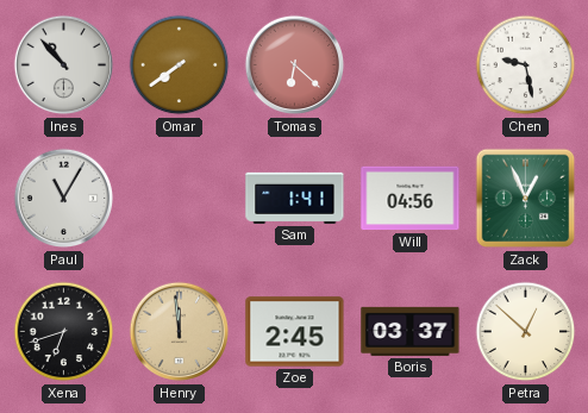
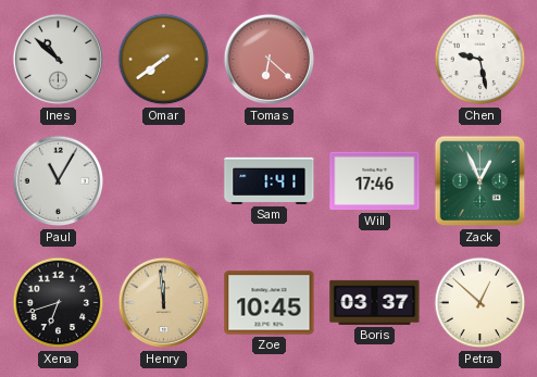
Ines: 10:53 -> 10:52
Will: 04:56 -> 17:46
Zoe: 2:45 -> 10:45
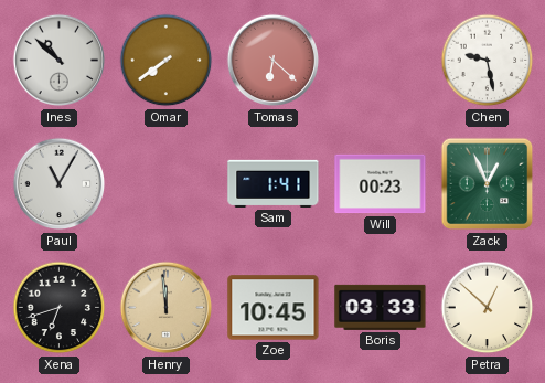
Will: 17:46 -> 00:23
Boris: 03:37 -> 03:33
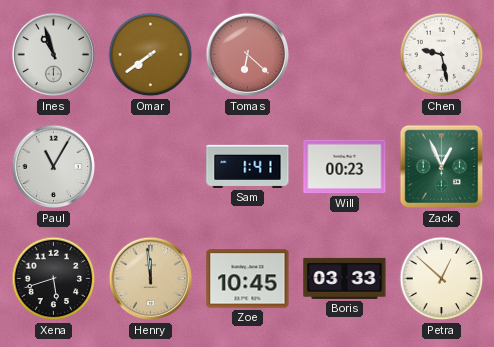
Ines: 10:52 -> 10:57
Xena: 6:42 -> 5:42
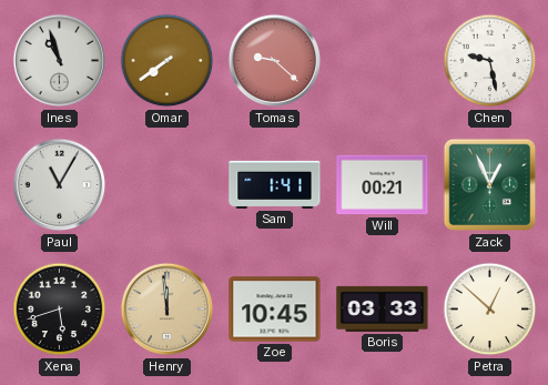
Tomas: 6:22 -> 9:22
Will: 00:23 -> 00:21
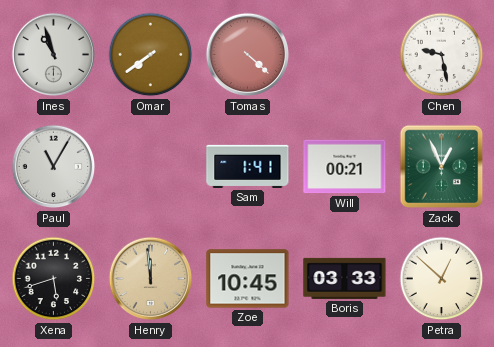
Tomas: 9:22 -> 4:22
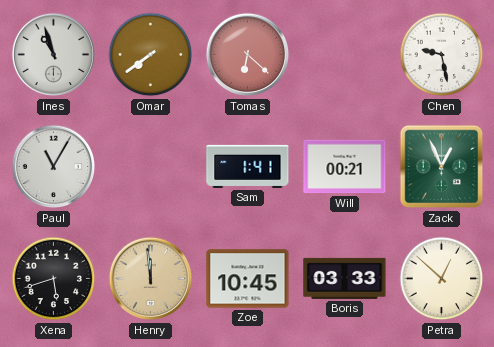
Tomas: 4:22 -> 6:22
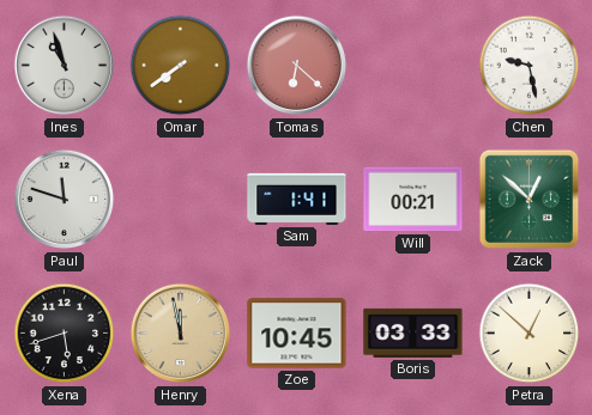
Paul: 11:05 -> 11:48
Zack: 12:56 -> 12:52
Henry: 11:59 -> 11:58
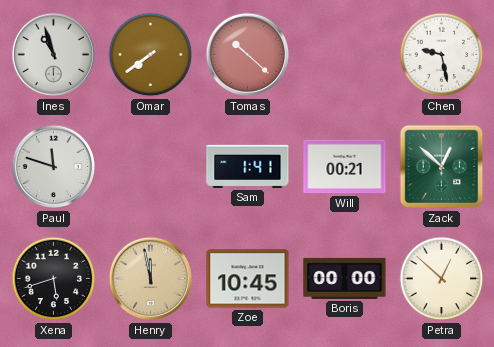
Tomas: 6:22 -> 10:22
Boris: 03:33 -> 00:00
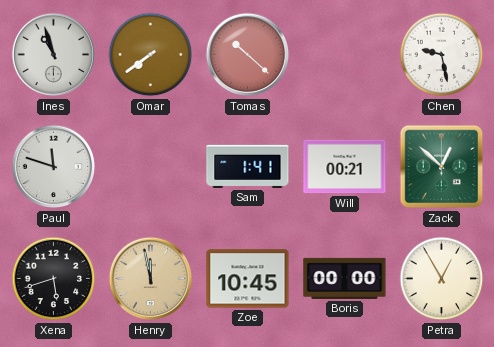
Petra: 12:52 -> 12:55
